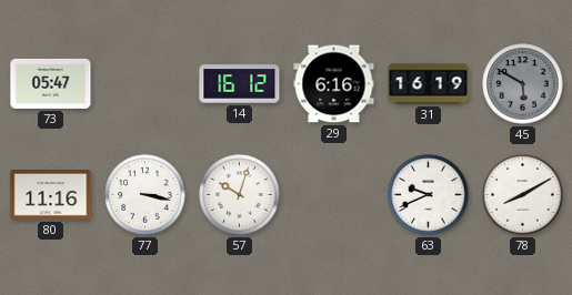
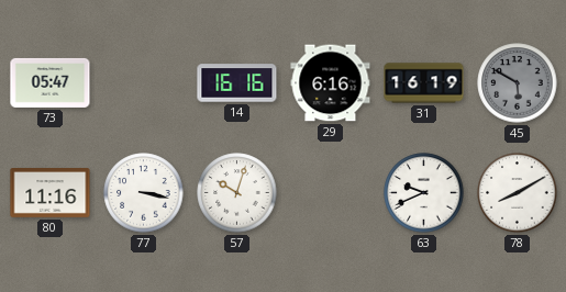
14: 16:12 -> 16:16
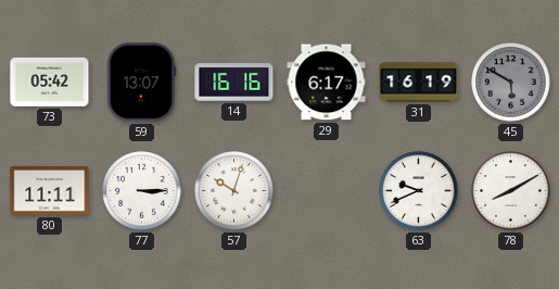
73: 05:47 -> 05:42
59: none -> 13:07
29: 6:16 -> 6:17
80: 11:16 -> 11:11
77: 3:17 -> 3:15
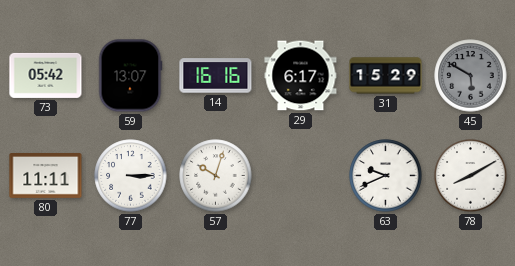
31: 16:19 -> 15:29
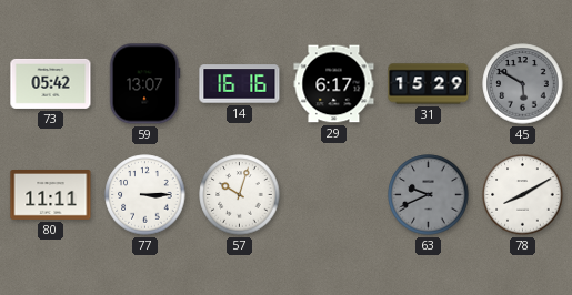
63 dial: white -> grey
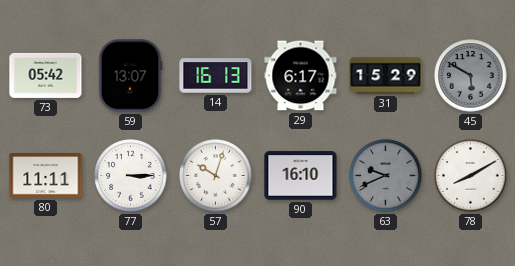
14: 16:16 -> 16:13
90: none -> 16:10
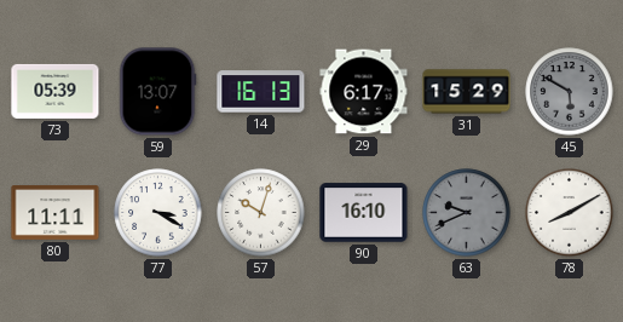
73: 05:42 -> 05:39
77: 3:15 -> 3:20
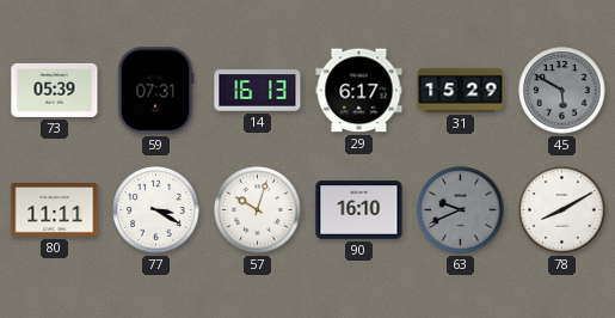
59: 13:07 -> 07:31
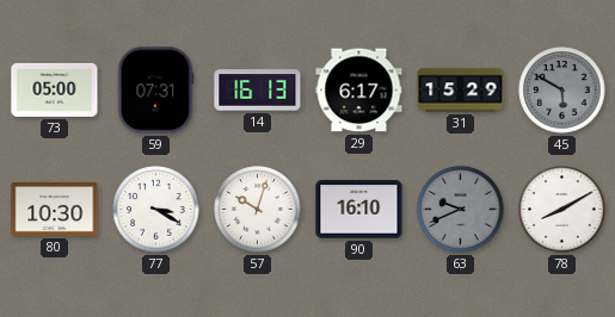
73: 05:39 -> 05:00
80: 11:11 -> 10:30
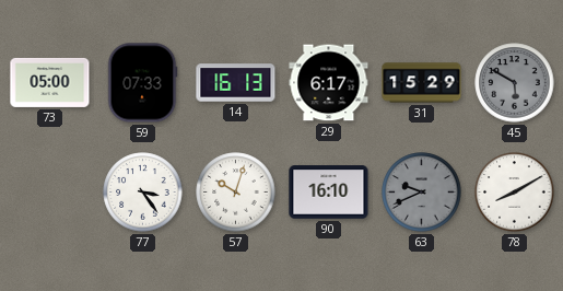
59: 07:31 -> 07:33
80: 10:30 -> none
77: 3:20 -> 3:24
